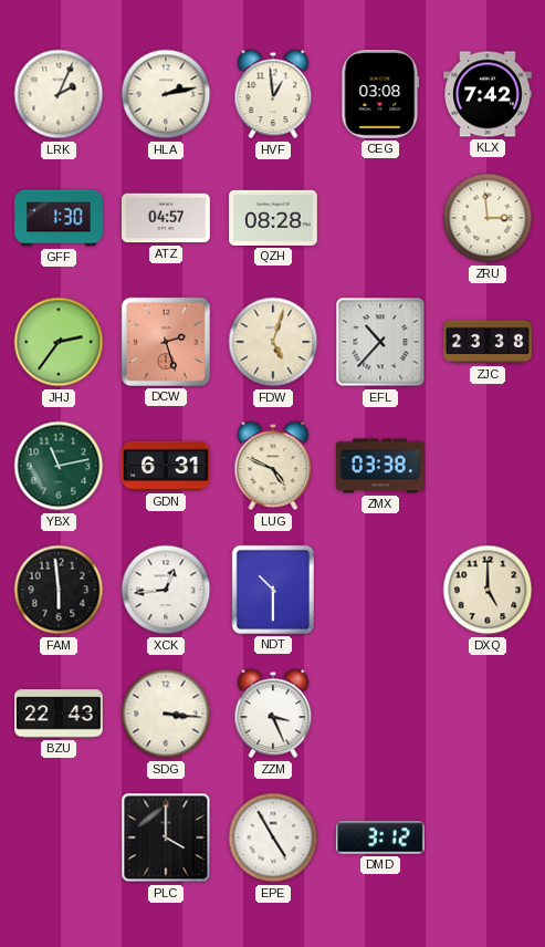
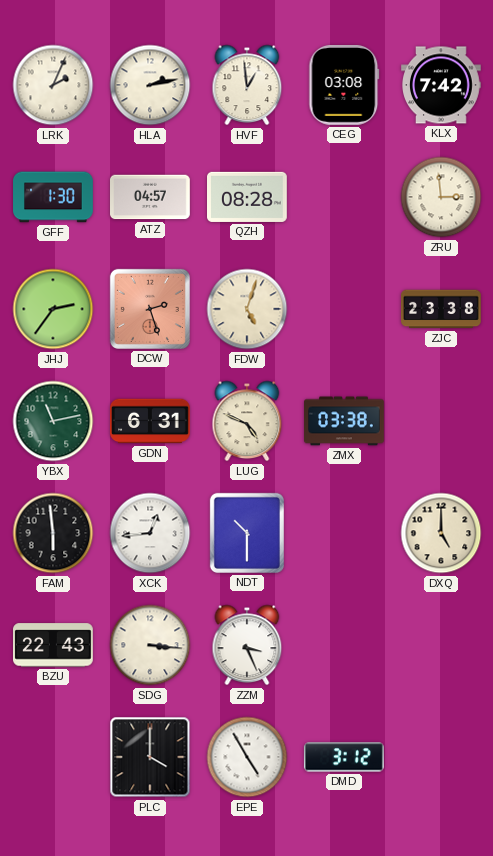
EFL: 10:37 -> none
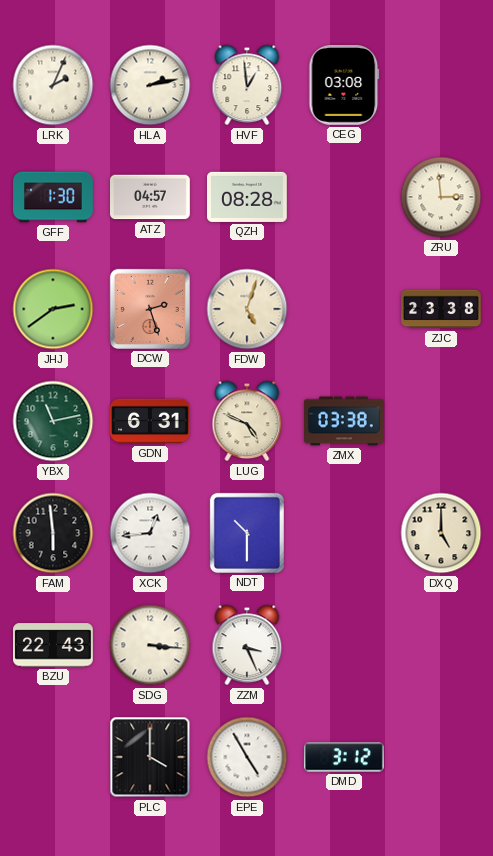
KLX: 7:42 -> none
JHJ: 2:36 -> 2:39
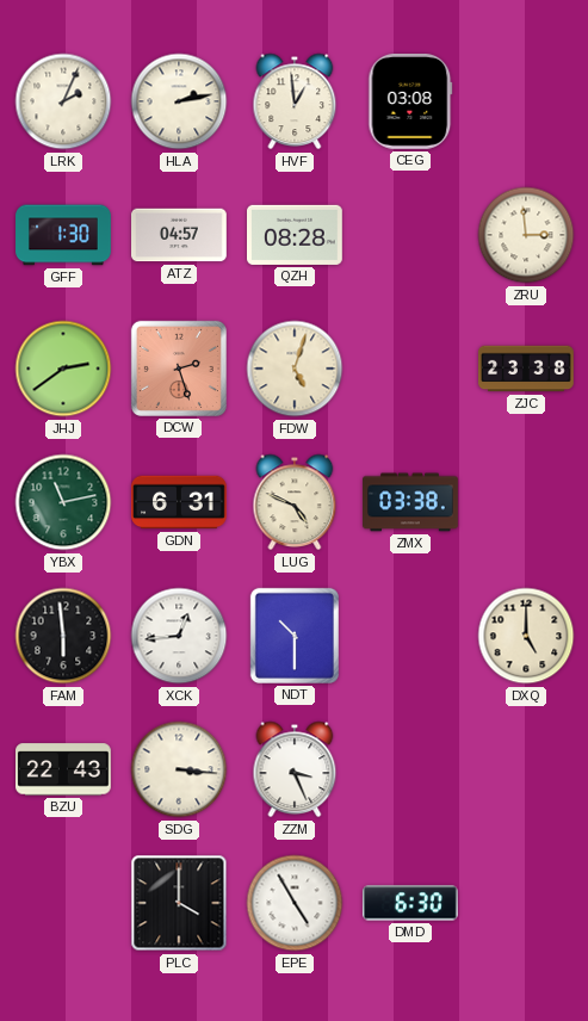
DMD: 3:12 -> 6:30
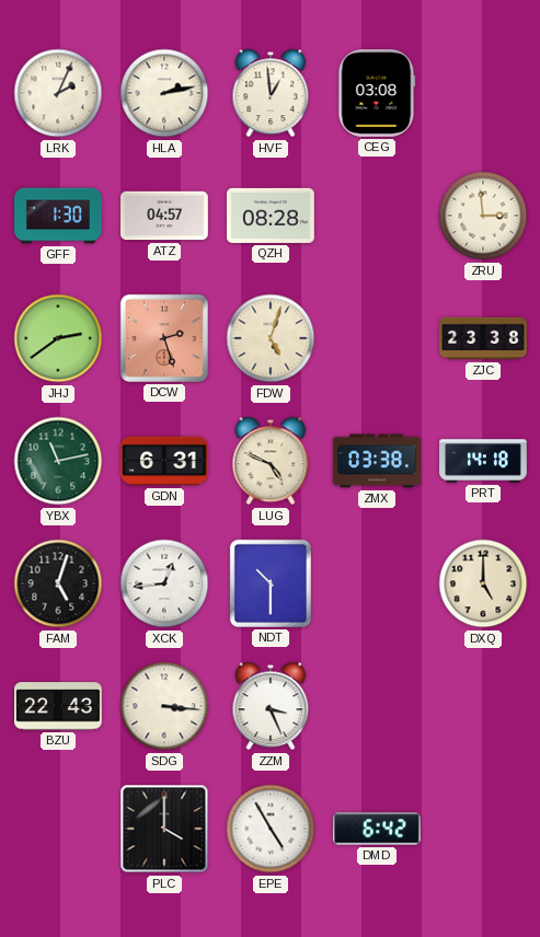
PRT: none -> 14:18
FAM: 5:59 -> 5:03
DMD: 6:30 -> 6:42
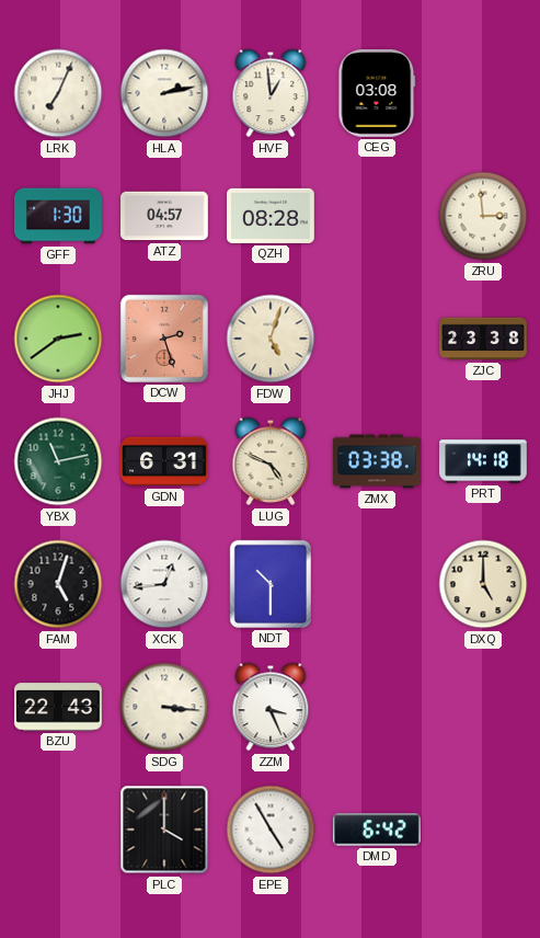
LRK: 2:04 -> 7:04
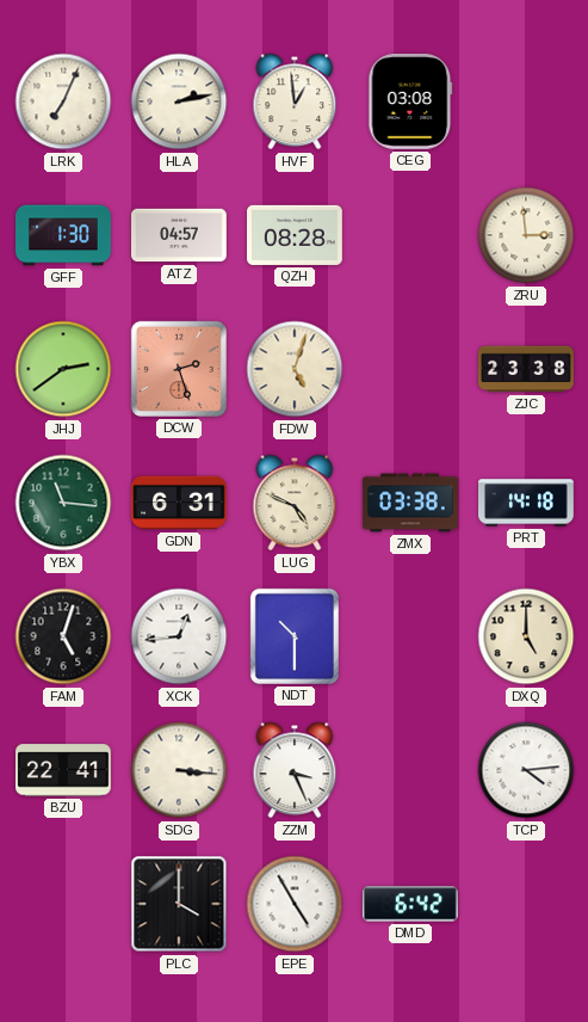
YBX: 11:13 -> 11:16
BZU: 22:43 -> 22:41
TCP: none -> 4:14
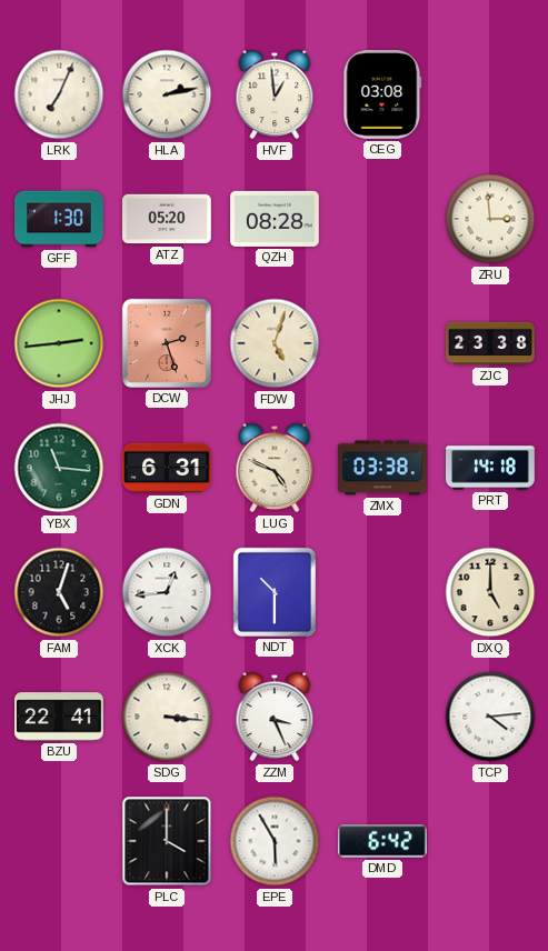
ATZ: 04:57 -> 05:20
JHJ: 2:39 -> 2:44
EPE: 4:55 -> 5:55
